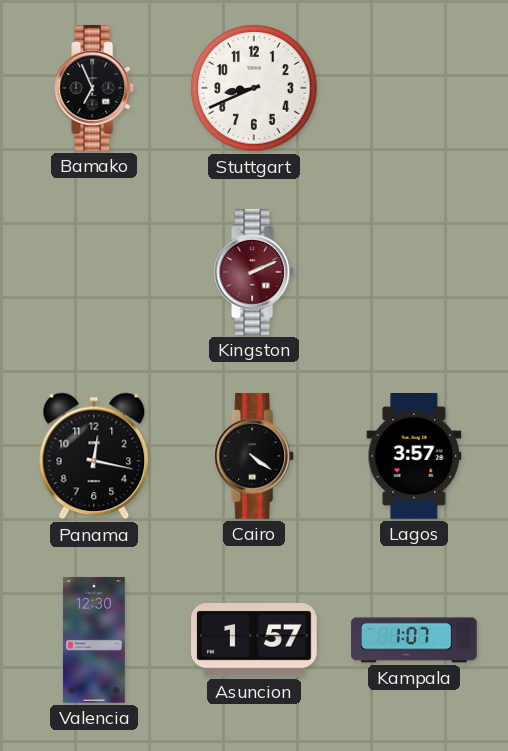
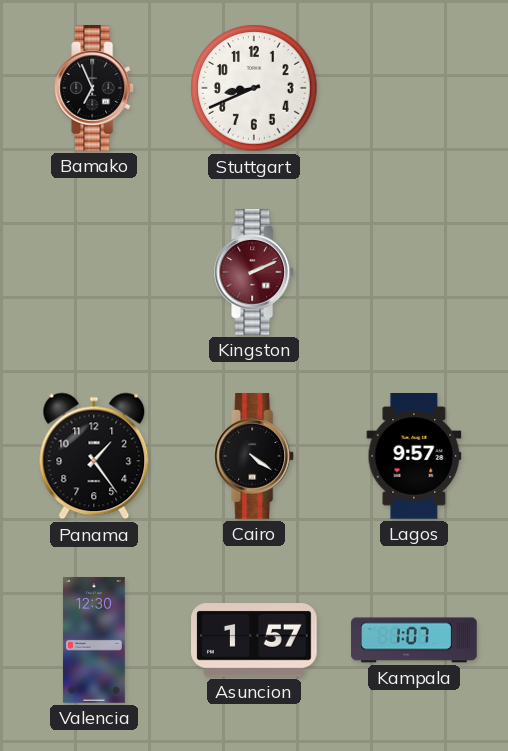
Panama: 12:17 -> 1:24
Lagos: 3:57 -> 9:57
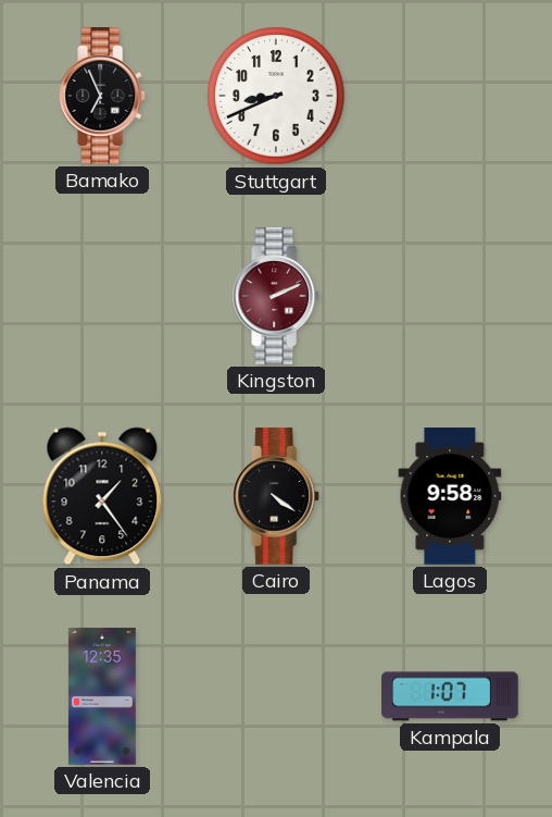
Lagos: 9:57 -> 9:58
Valencia: 12:30 -> 12:35
Asuncion: 1:57 -> none
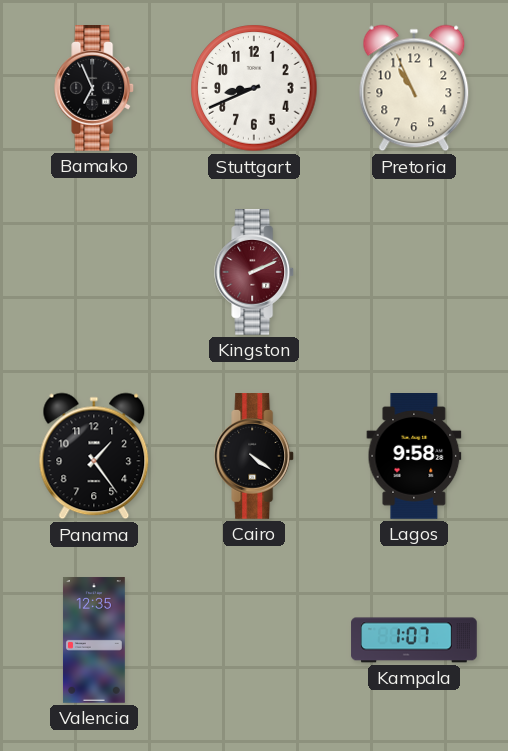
Pretoria: none -> 10:56
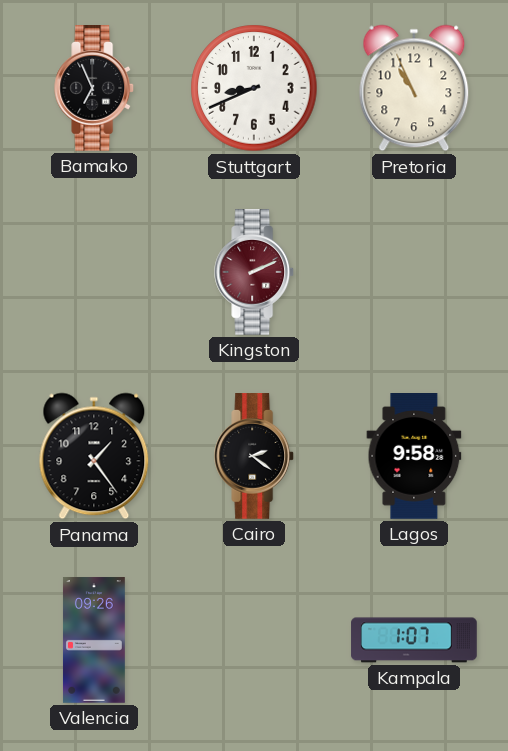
Cairo: 4:21 -> 2:21
Valencia: 12:35 -> 09:26
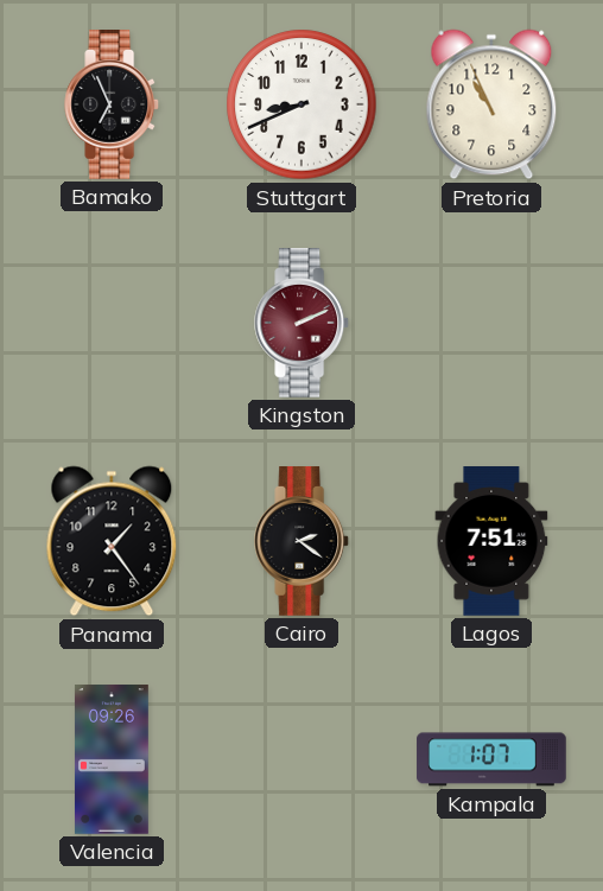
Lagos: 9:58 -> 7:51
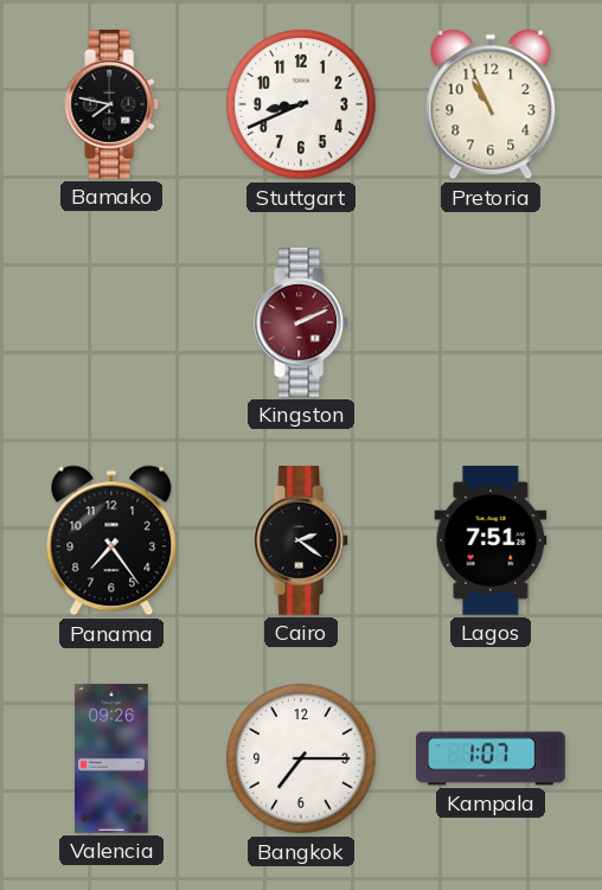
Bamako: 6:56 -> 7:47
Panama: 1:24 -> 7:24
Bangkok: none -> 7:15
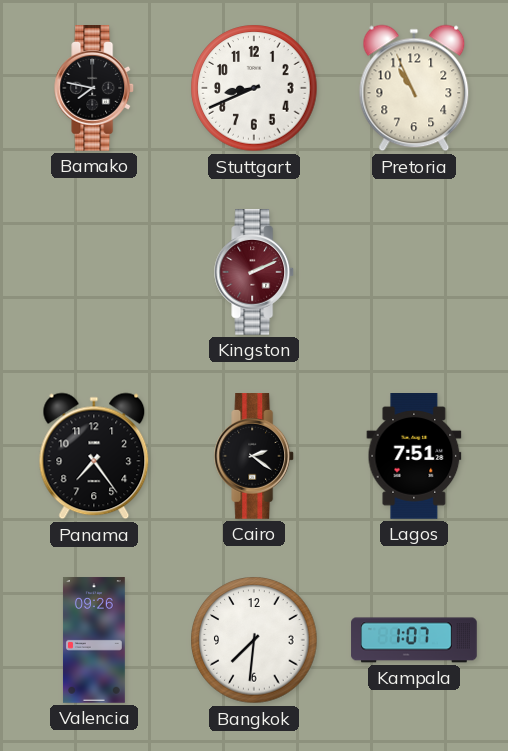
Bangkok: 7:15 -> 7:31
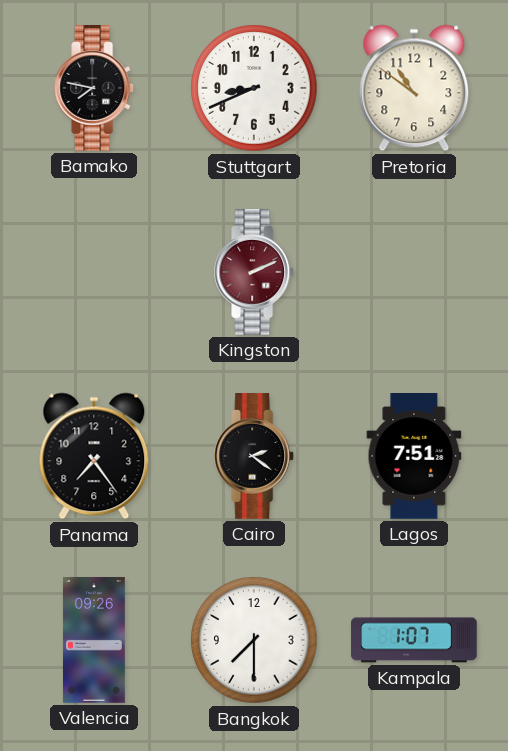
Pretoria: 10:56 -> 10:51
Bangkok: 7:31 -> 7:30
